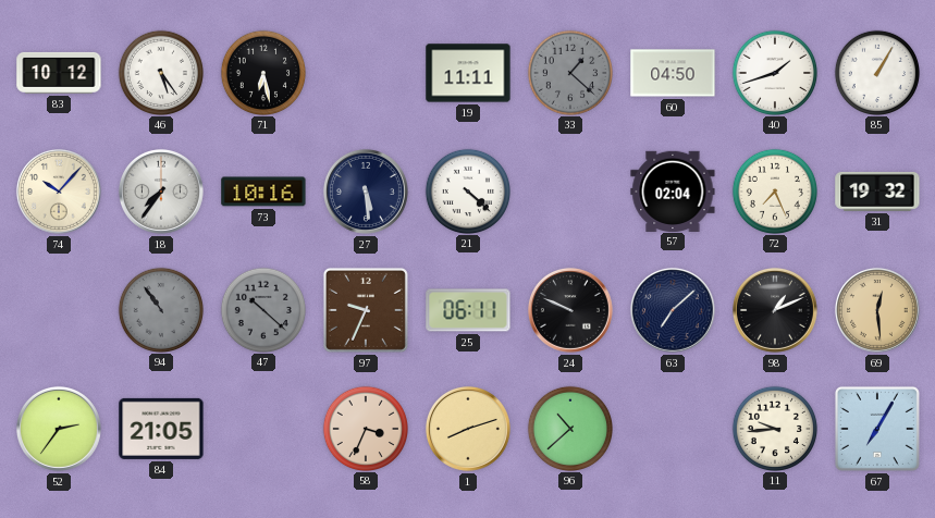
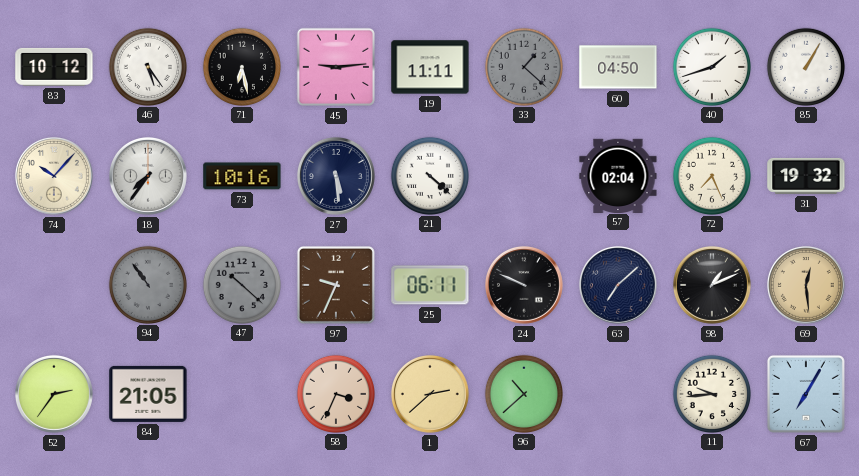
45: none -> 9:14
1: 8:12 -> 2:38
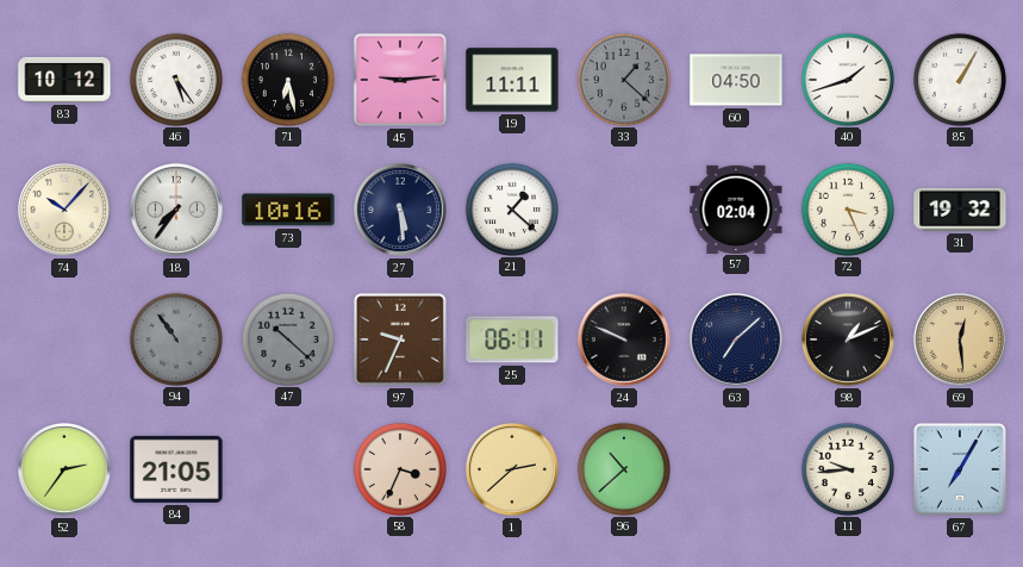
21: 4:22 -> 1:22
72: 7:26 -> 3:26
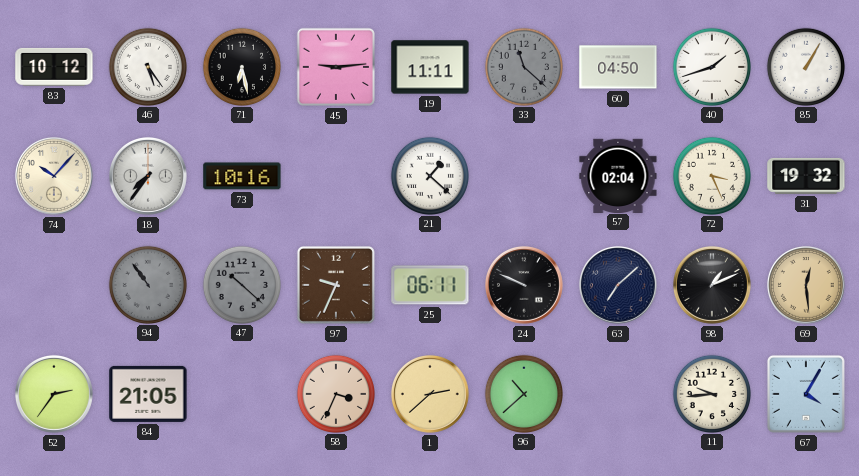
33: 1:22 -> 11:22
27: 5:29 -> none
67: 7:05 -> 4:05
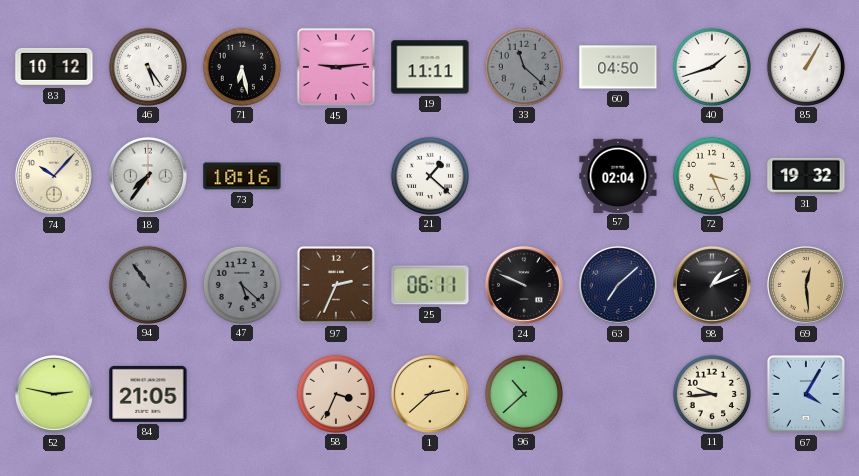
47: 10:22 -> 5:22
97: 9:34 -> 2:34
52: 2:36 -> 2:47
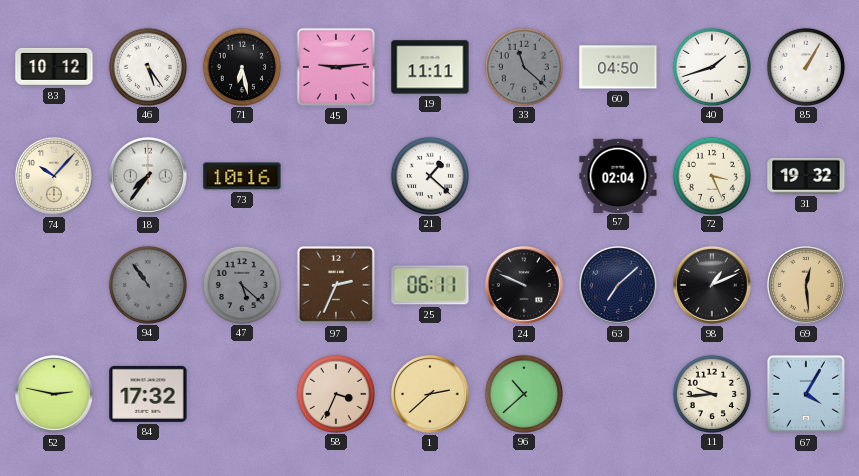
84: 21:05 -> 17:32
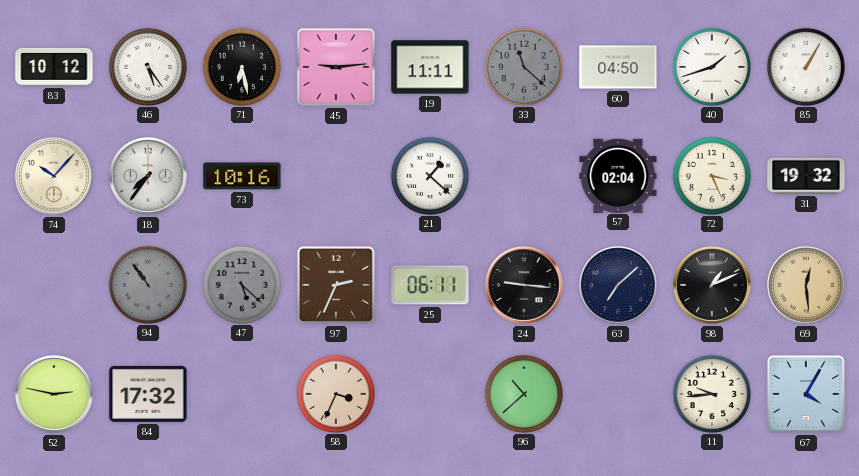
24: 9:49 -> 9:16
1: 2:38 -> none
